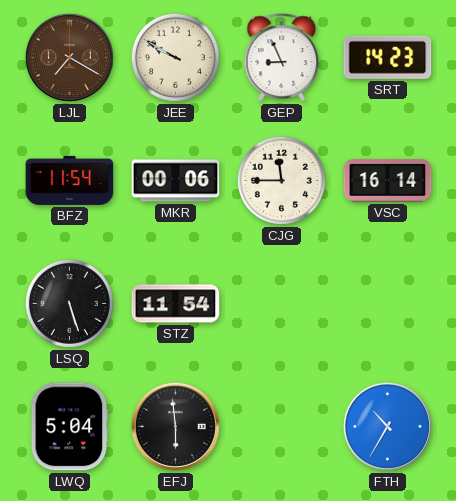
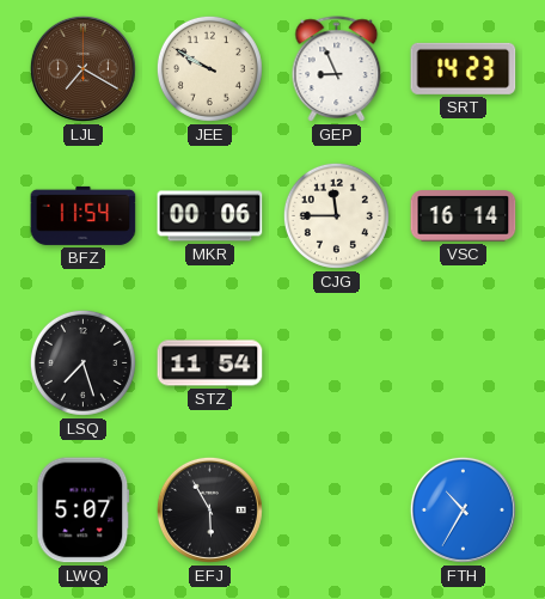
LSQ: 5:27 -> 7:27
LWQ: 5:04 -> 5:07
EFJ: 5:59 -> 5:55
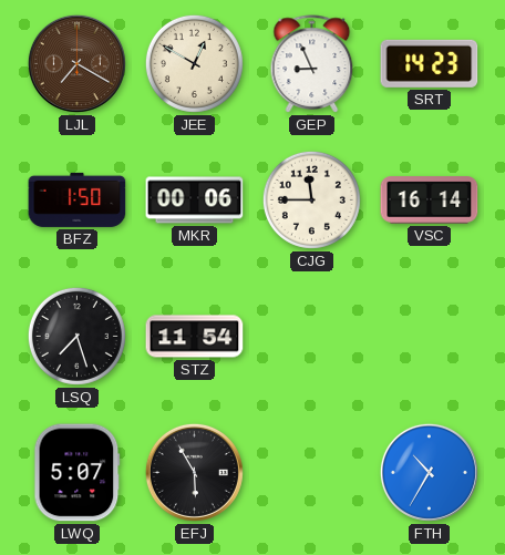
JEE: 9:50 -> 12:50
BFZ: 11:54 -> 1:50
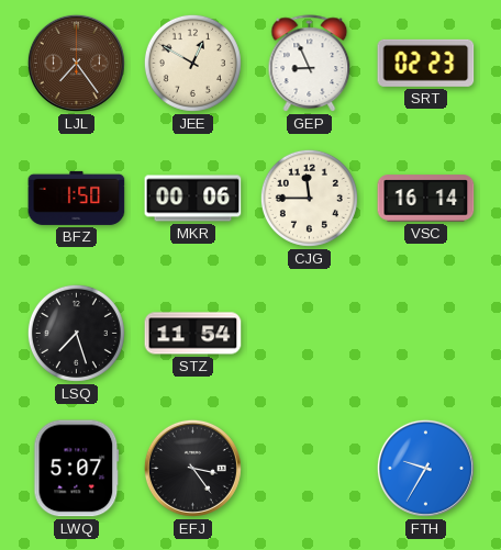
LJL: 7:20 -> 7:24
SRT: 14:23 -> 02:23
EFJ: 5:55 -> 3:24
FTH: 10:35 -> 9:35
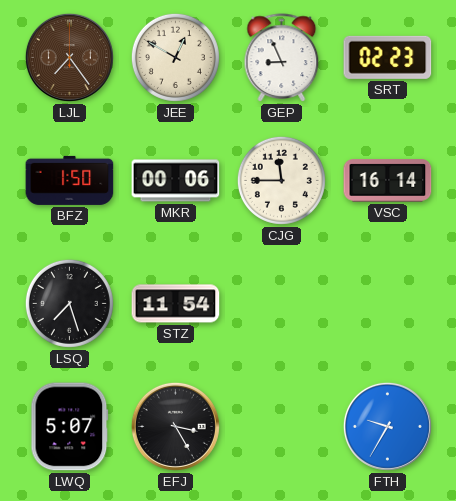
EFJ: 3:24 -> 3:25
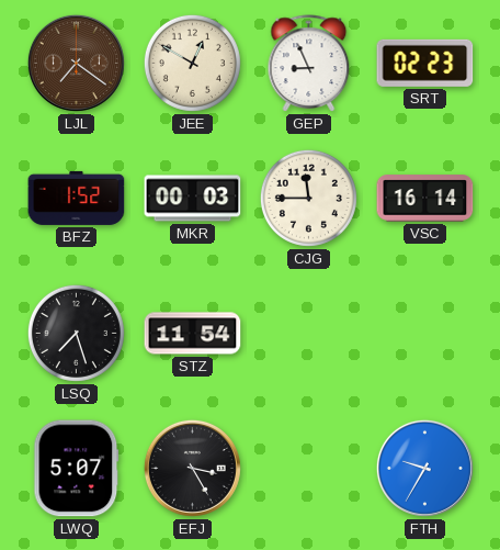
LJL: 7:24 -> 7:21
BFZ: 1:50 -> 1:52
MKR: 00:06 -> 00:03
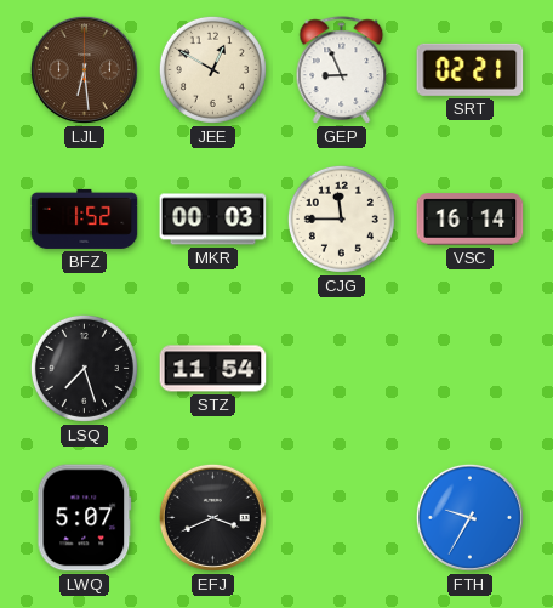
LJL: 7:21 -> 6:29
SRT: 02:23 -> 02:21
EFJ: 3:25 -> 3:41
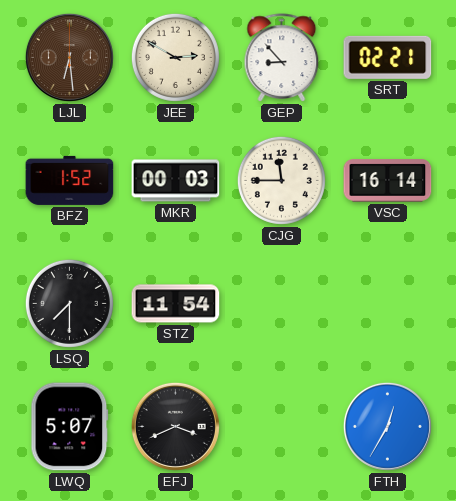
JEE: 12:50 -> 2:50
GEP: 8:56 -> 8:53
LSQ: 7:27 -> 7:30
FTH: 9:35 -> 12:35
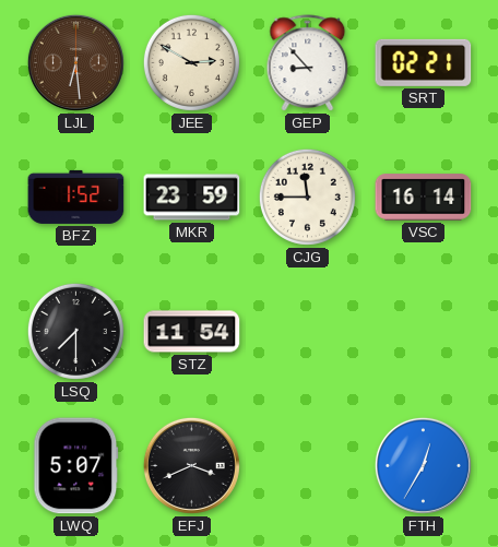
MKR: 00:03 -> 23:59
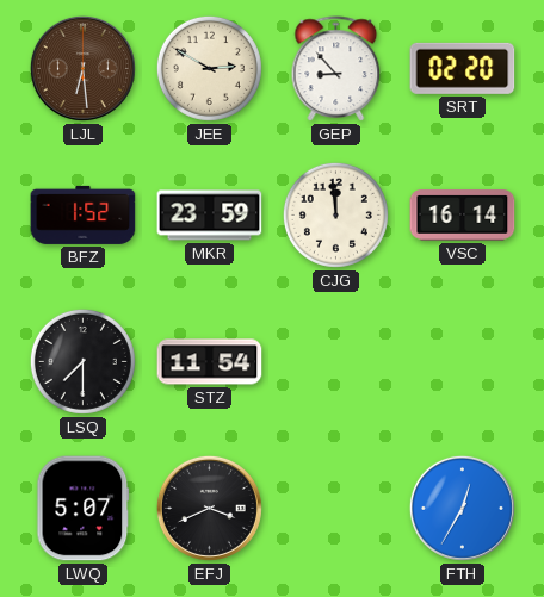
SRT: 02:21 -> 02:20
CJG: 11:45 -> 11:59
